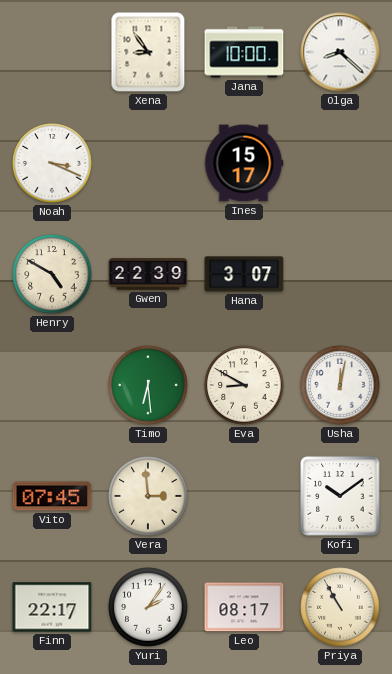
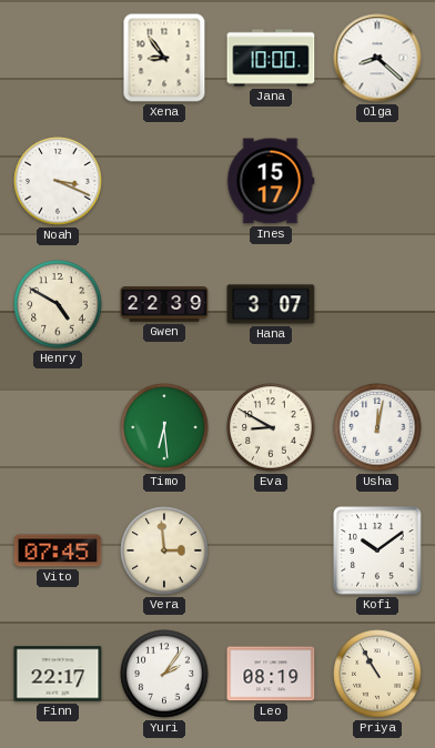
Leo: 08:17 -> 08:19
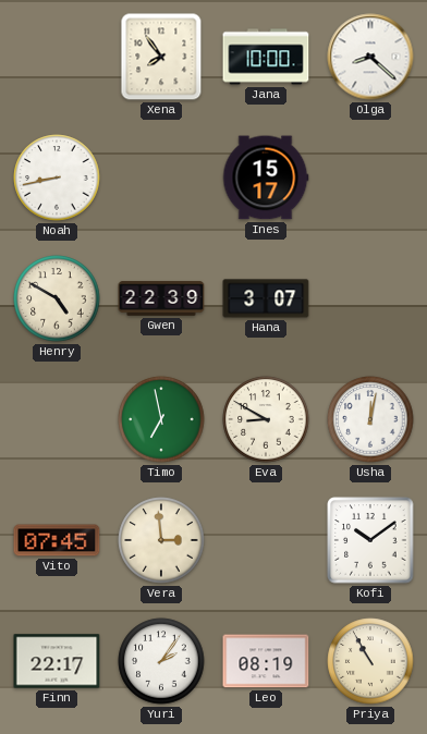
Xena: 8:54 -> 7:54
Noah: 3:19 -> 8:43
Timo: 6:29 -> 6:58
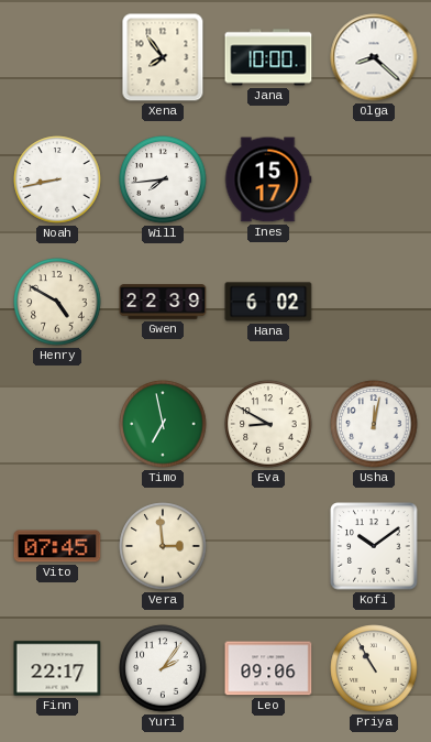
Will: none -> 7:44
Hana: 3:07 -> 6:02
Leo: 08:19 -> 09:06
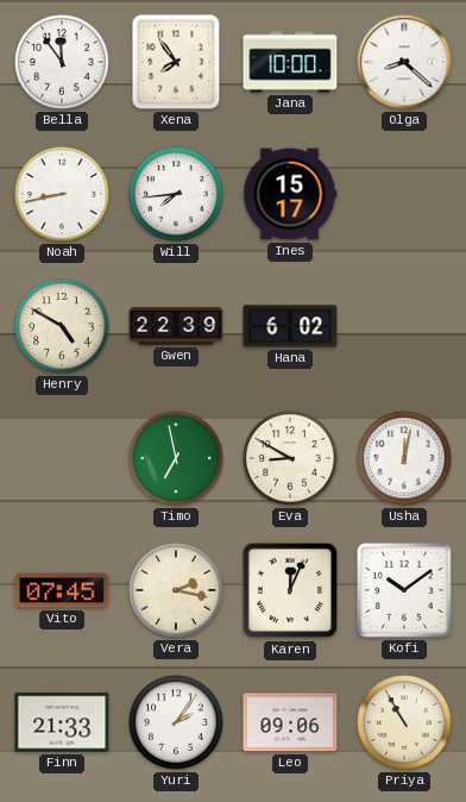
Bella: none -> 11:54
Vera: 2:59 -> 2:17
Karen: none -> 12:04
Finn: 22:17 -> 21:33
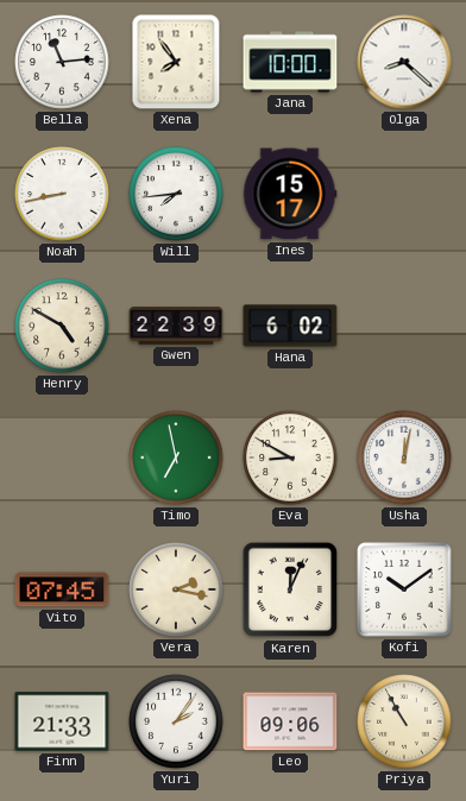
Bella: 11:54 -> 11:14
